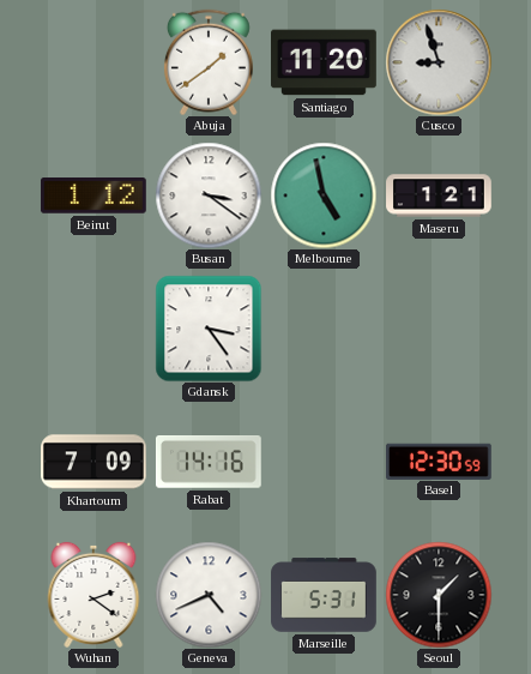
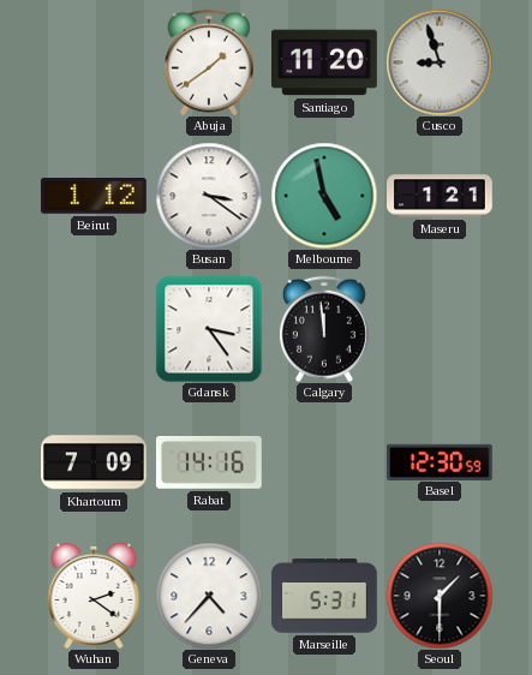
Calgary: none -> 11:59
Geneva: 4:41 -> 4:37
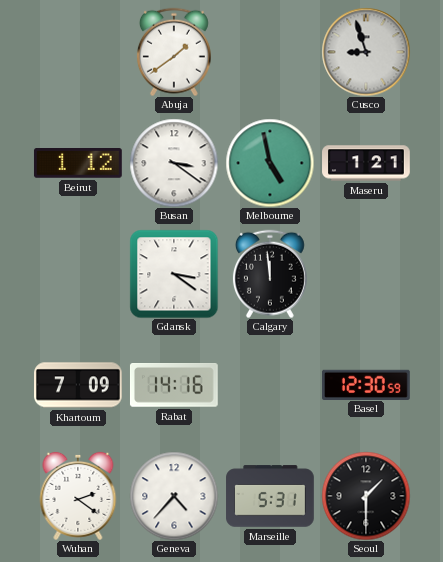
Santiago: 11:20 -> none
Gdansk: 3:24 -> 3:21
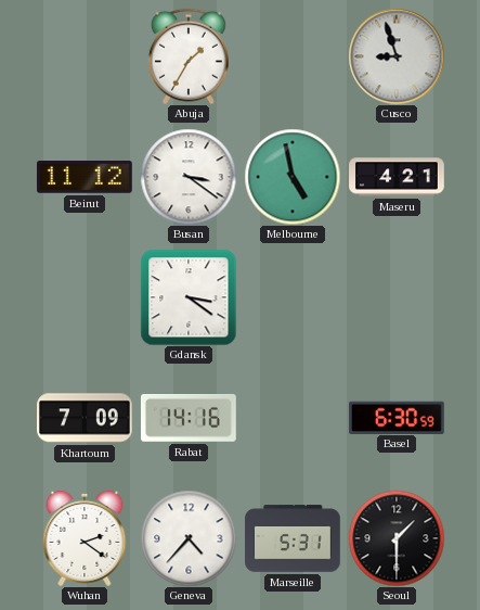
Abuja: 1:39 -> 1:35
Beirut: 1:12 -> 11:12
Maseru: 1:21 -> 4:21
Calgary: 11:59 -> none
Basel: 12:30 -> 6:30
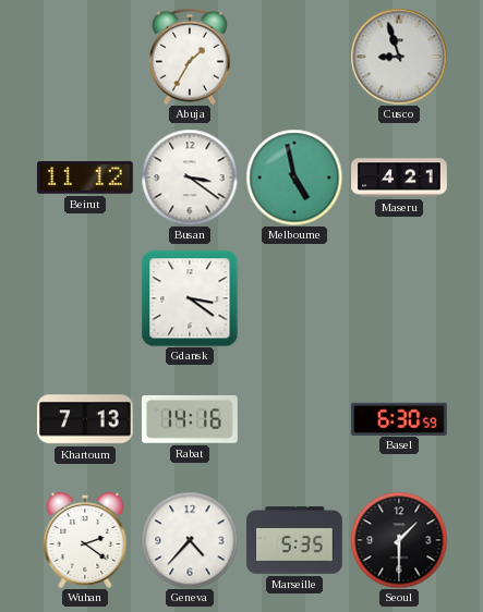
Khartoum: 7:09 -> 7:13
Marseille: 5:31 -> 5:35
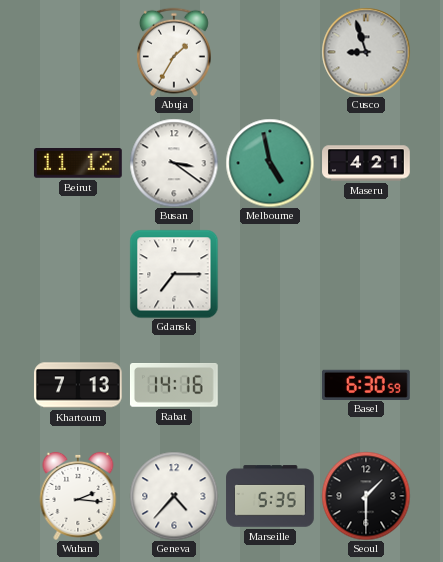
Gdansk: 3:21 -> 7:15
Wuhan: 2:21 -> 2:16
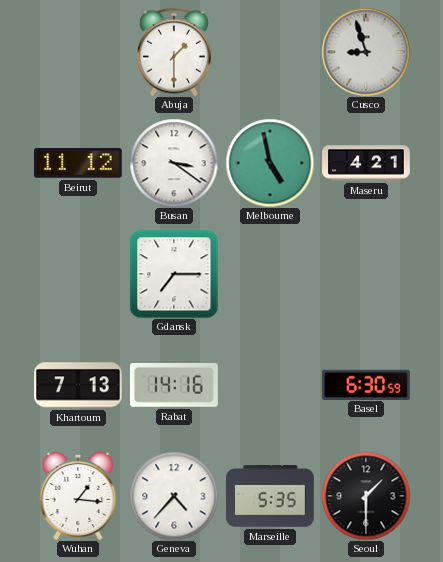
Abuja: 1:35 -> 1:30
Wuhan: 2:16 -> 1:16
